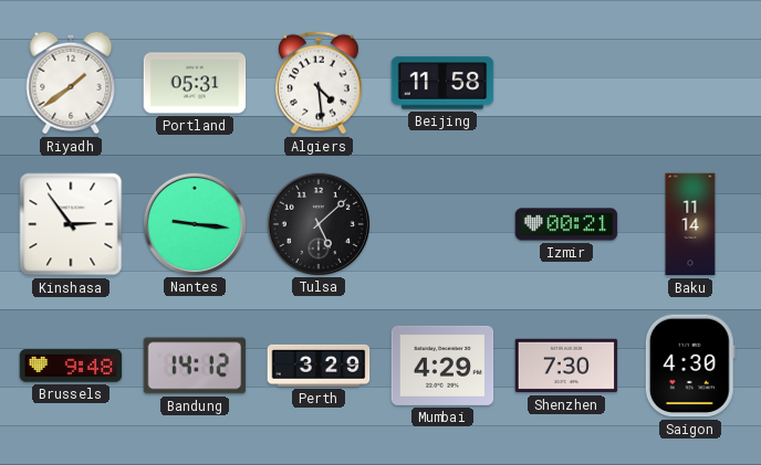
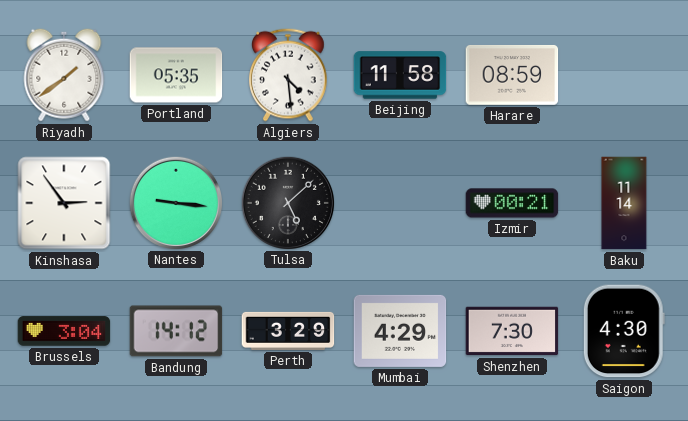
Portland: 05:31 -> 05:35
Harare: none -> 08:59
Brussels: 9:48 -> 3:04
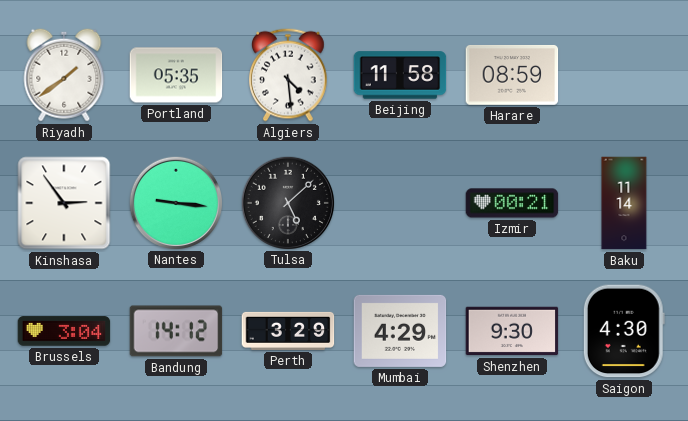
Shenzhen: 7:30 -> 9:30
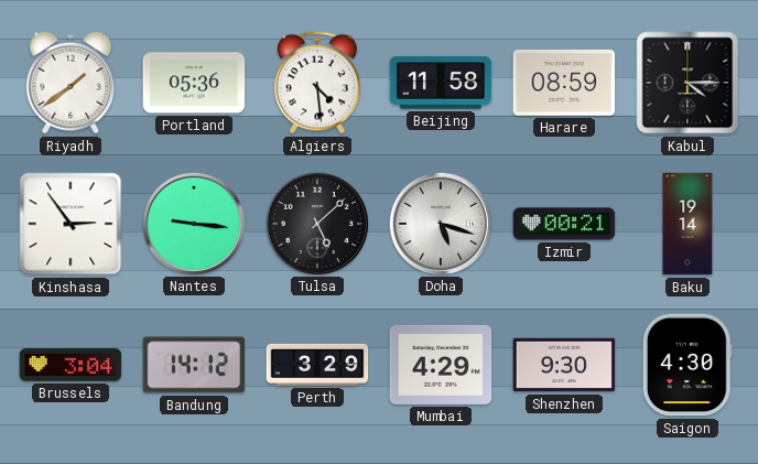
Portland: 05:35 -> 05:36
Kabul: none -> 4:15
Doha: none -> 5:18
Baku: 11:14 -> 19:14
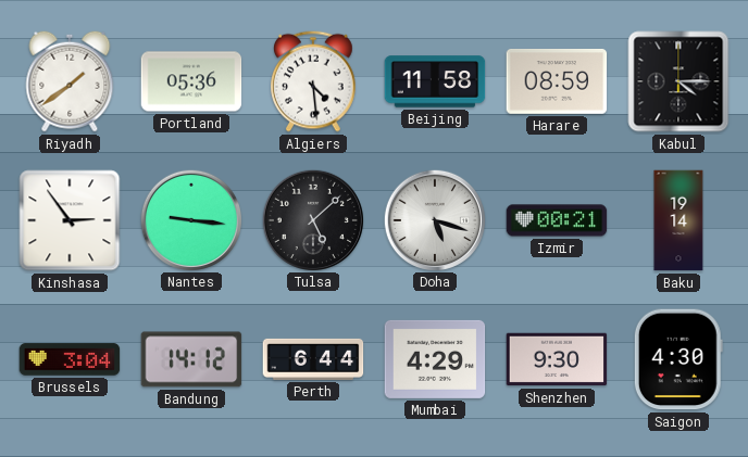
Perth: 3:29 -> 6:44
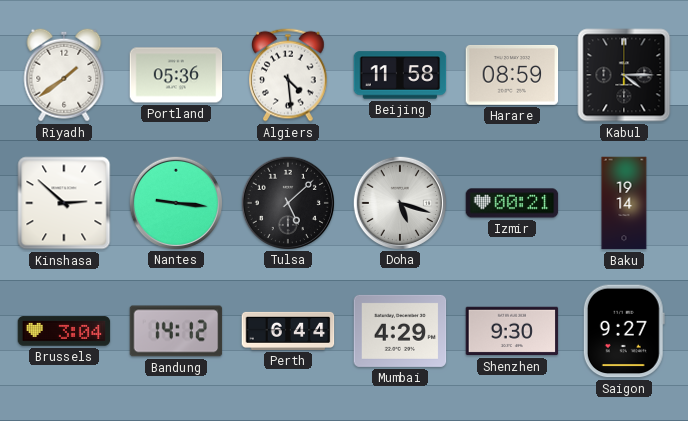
Kinshasa: 2:54 -> 2:52
Saigon: 4:30 -> 9:27
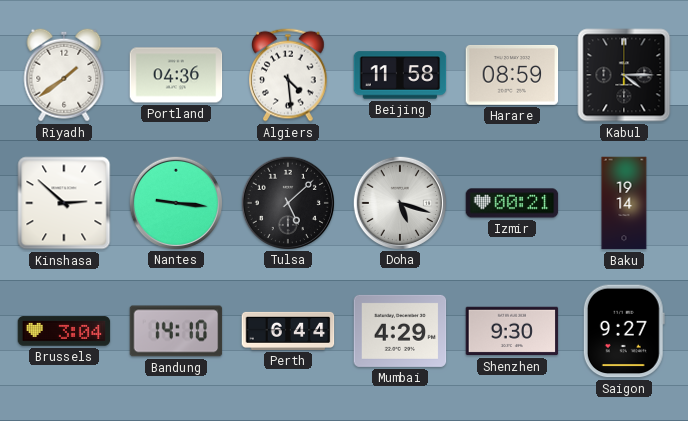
Portland: 05:36 -> 04:36
Bandung: 14:12 -> 14:10
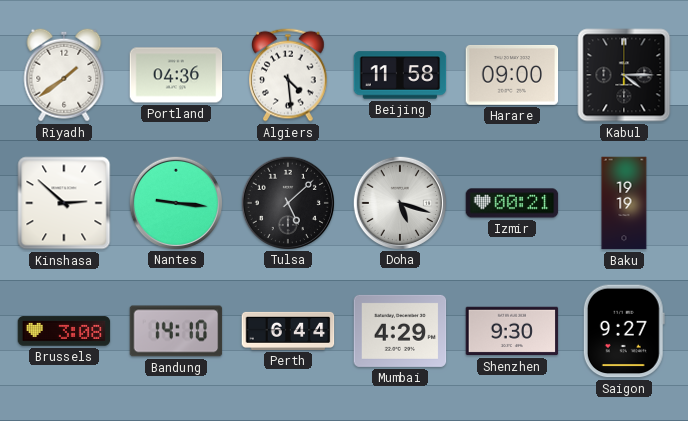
Harare: 08:59 -> 09:00
Baku: 19:14 -> 19:19
Brussels: 3:04 -> 3:08
